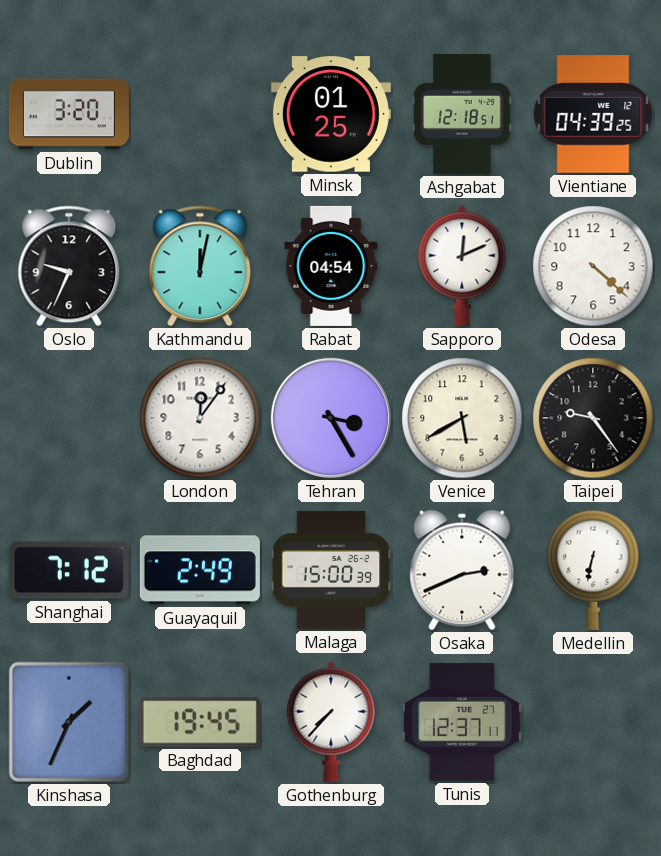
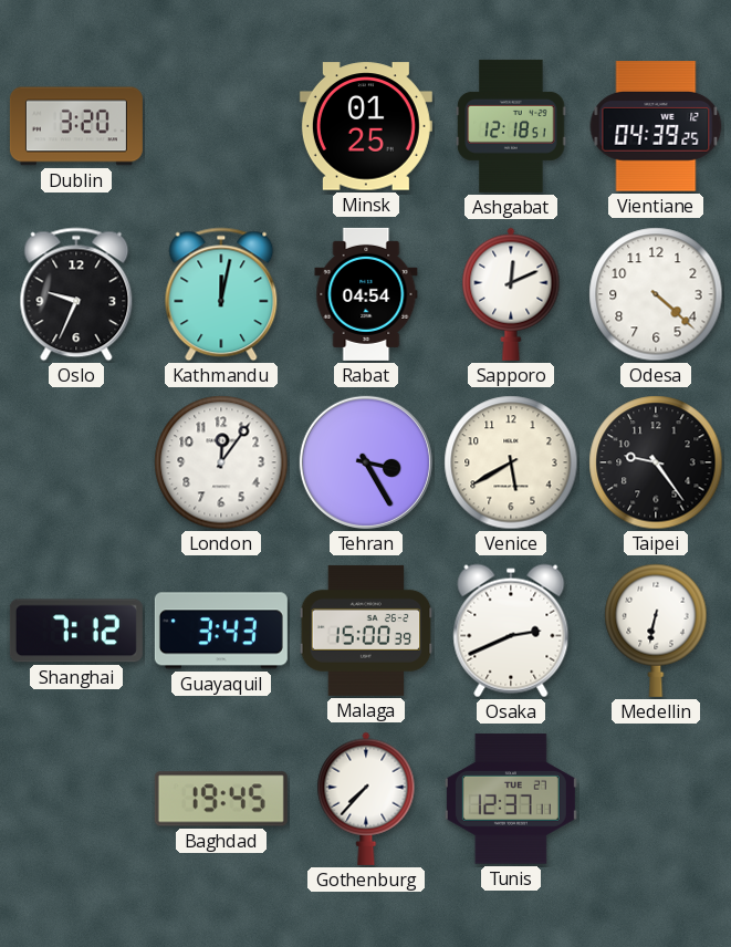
Guayaquil: 2:49 -> 3:43
Kinshasa: 1:34 -> none
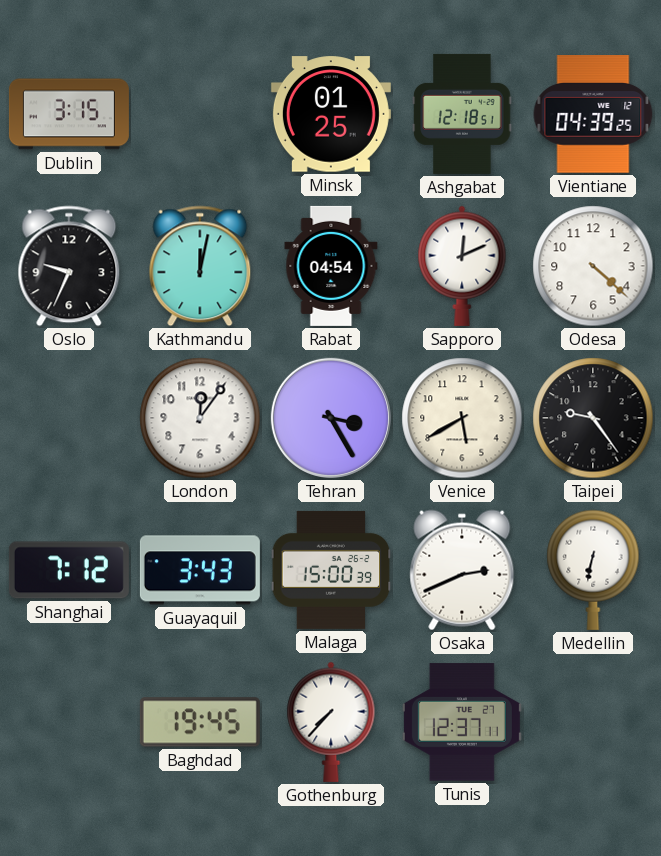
Dublin: 3:20 -> 3:15
